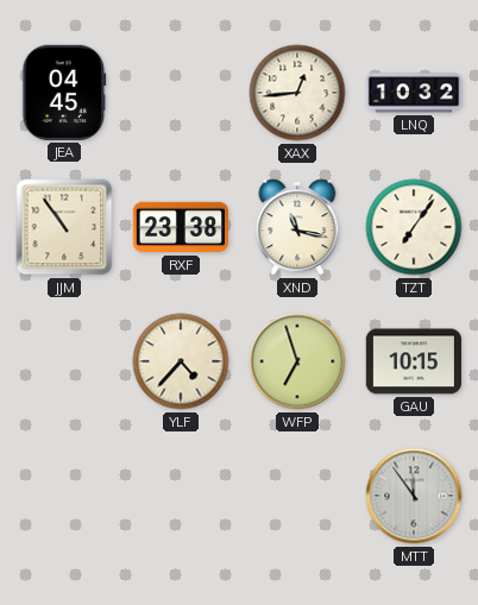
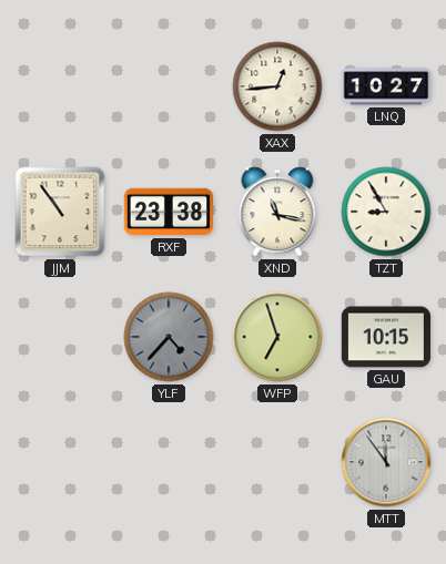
JEA: 04:45 -> none
LNQ: 10:32 -> 10:27
TZT: 7:06 -> 8:55
YLF dial: cream -> grey
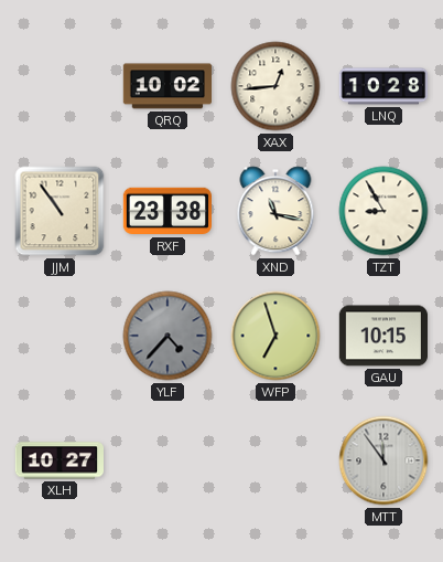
QRQ: none -> 10:02
LNQ: 10:27 -> 10:28
XLH: none -> 10:27
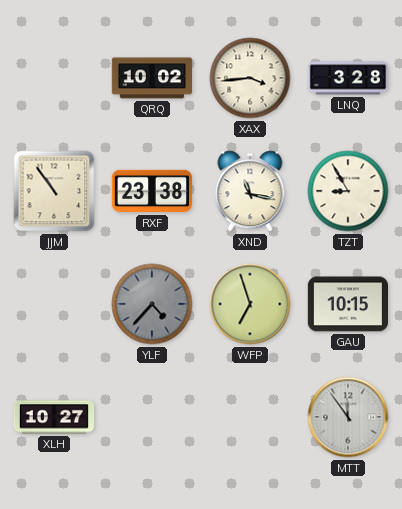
XAX: 12:44 -> 3:44
LNQ: 10:28 -> 3:28
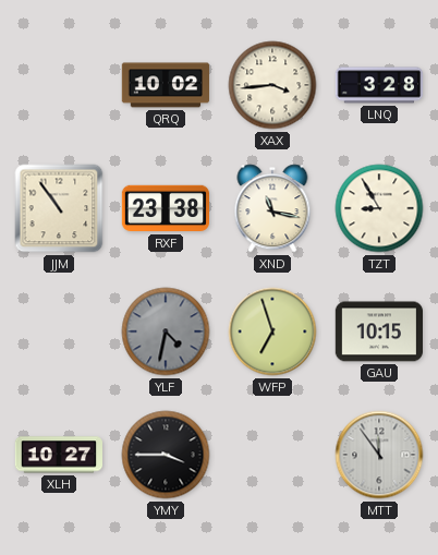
YLF: 4:37 -> 4:32
YMY: none -> 3:45
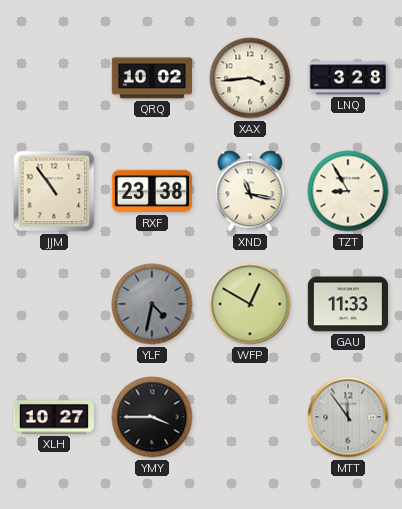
WFP: 6:57 -> 12:50
GAU: 10:15 -> 11:33
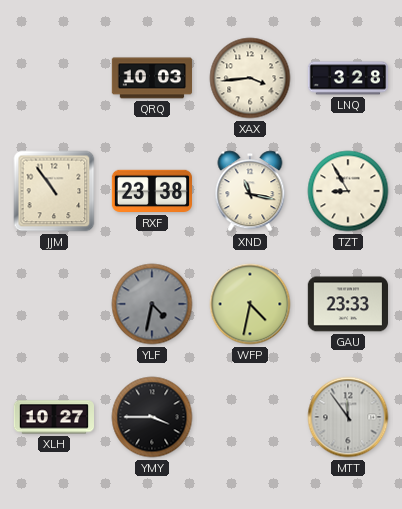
QRQ: 10:02 -> 10:03
WFP: 12:50 -> 4:32
GAU: 11:33 -> 23:33
